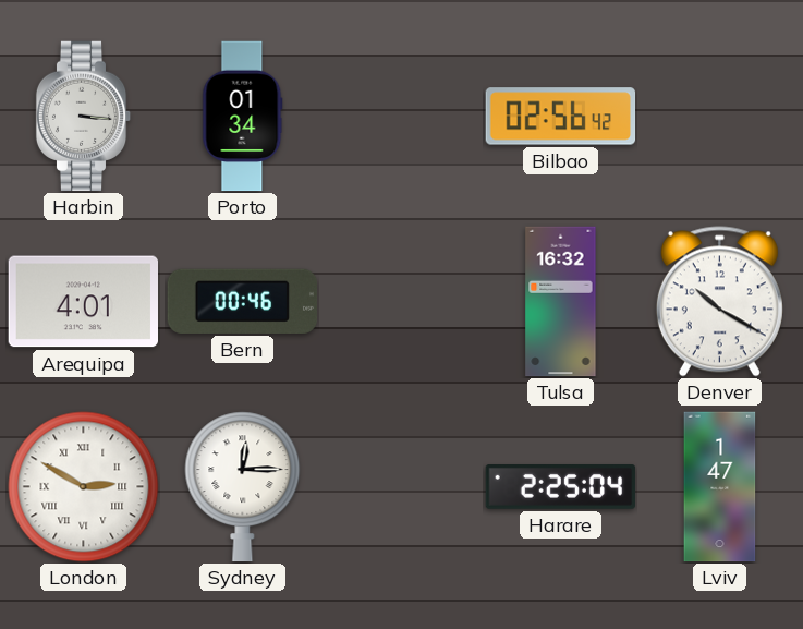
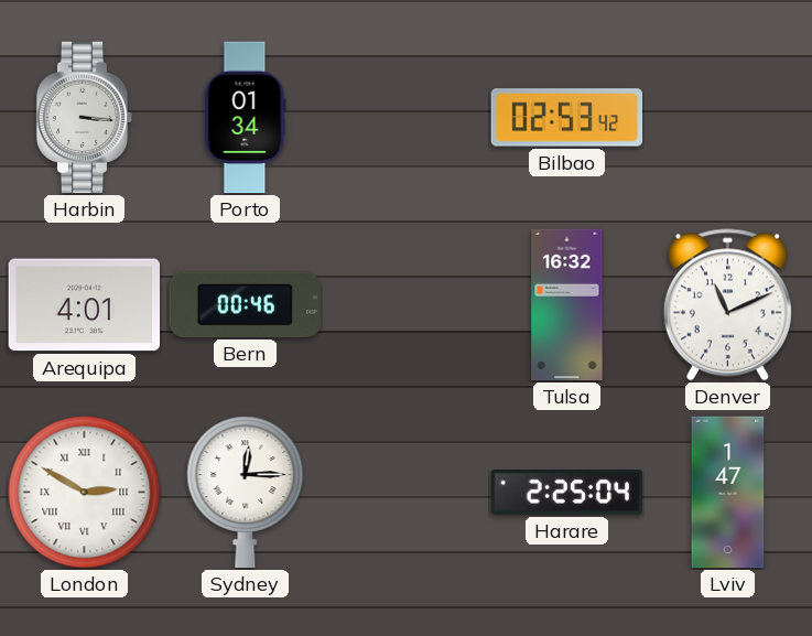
Bilbao: 02:56 -> 02:53
Denver: 10:20 -> 11:11
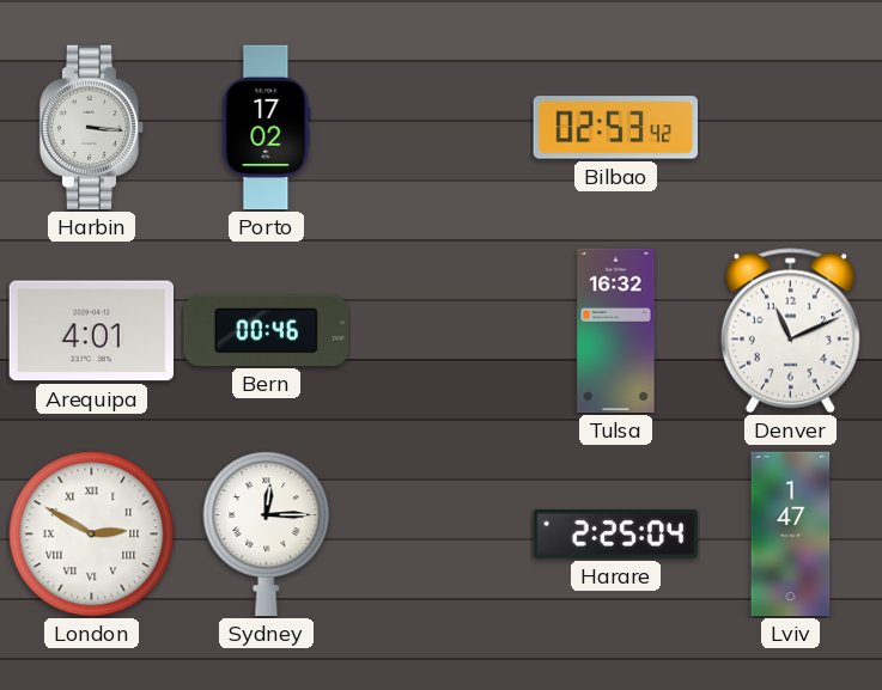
Porto: 01:34 -> 17:02
